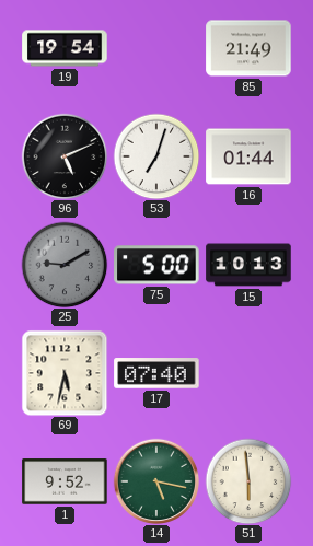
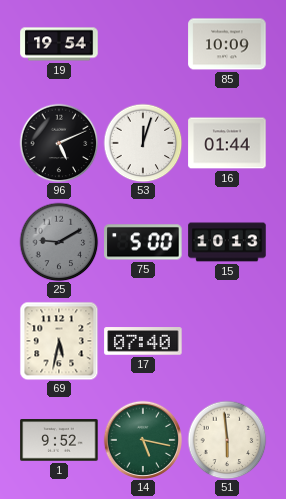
85: 21:49 -> 10:09
53: 7:03 -> 12:03
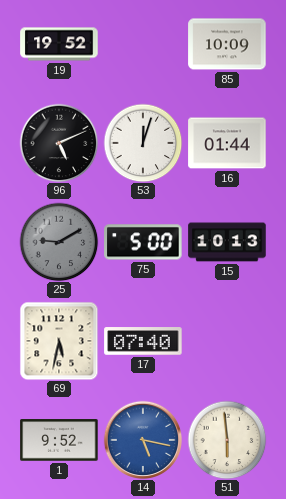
19: 19:54 -> 19:52
14 dial: green -> blue
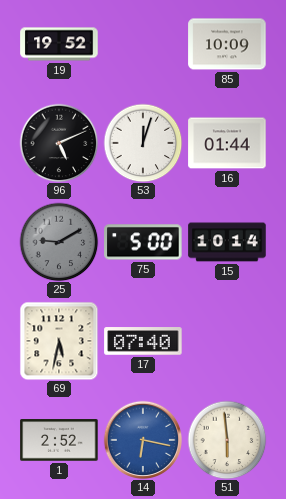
15: 10:13 -> 10:14
1: 9:52 -> 2:52
14: 5:17 -> 6:17
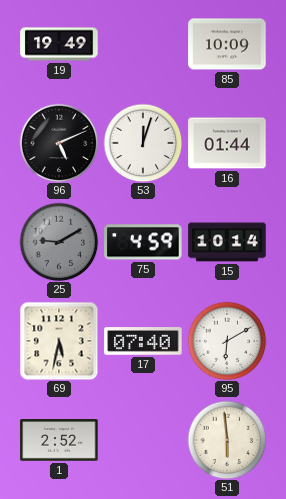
19: 19:52 -> 19:49
75: 5:00 -> 4:59
95: none -> 6:10
14: 6:17 -> none
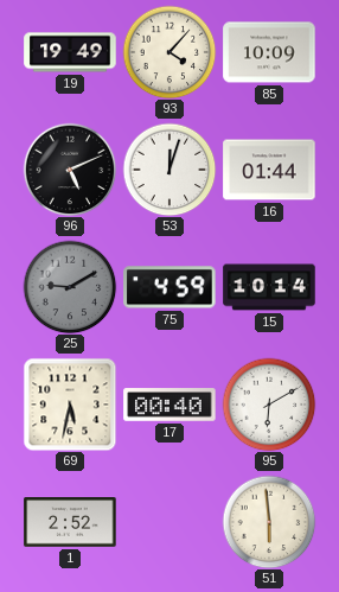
93: none -> 4:07
17: 07:40 -> 00:40
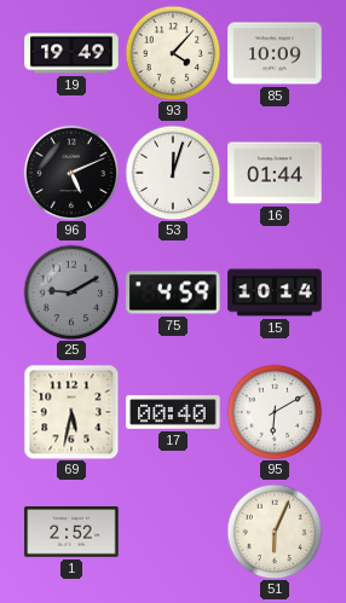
51: 5:59 -> 6:04
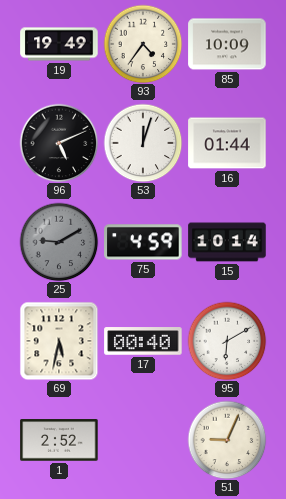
93: 4:07 -> 4:36
51: 6:04 -> 9:04
